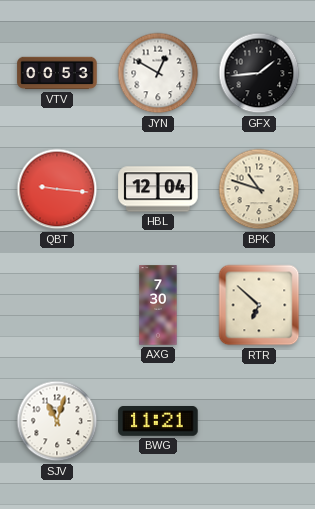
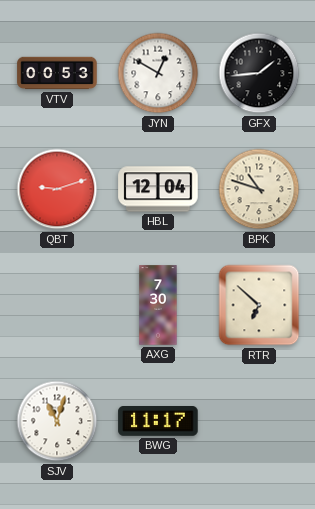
QBT: 9:16 -> 9:12
BWG: 11:21 -> 11:17
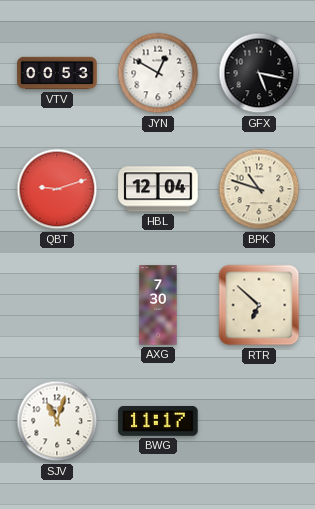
GFX: 1:44 -> 5:17
